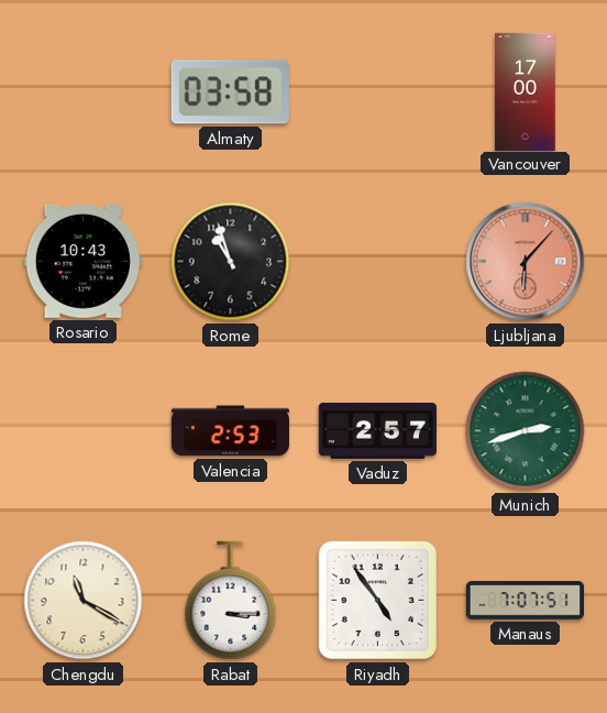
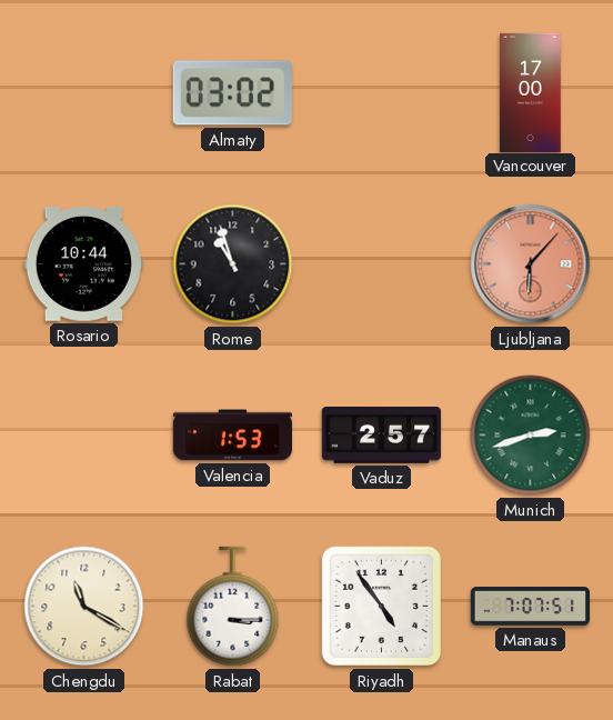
Almaty: 03:58 -> 03:02
Rosario: 10:43 -> 10:44
Valencia: 2:53 -> 1:53
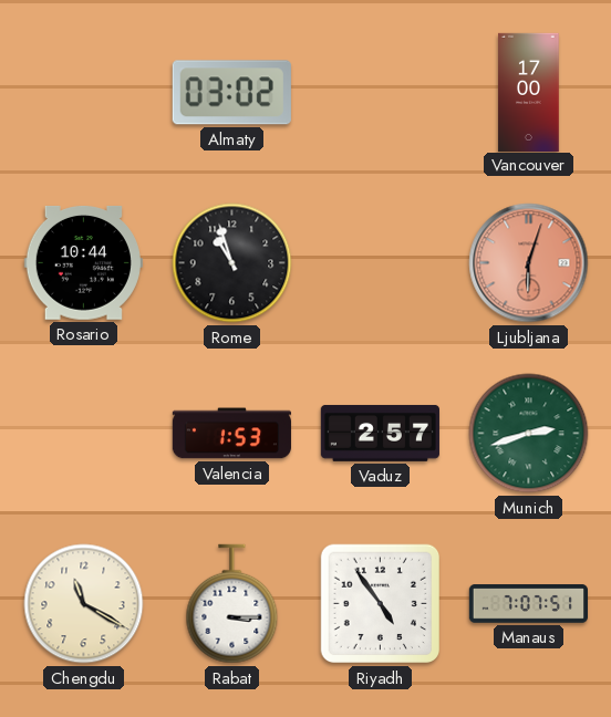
Ljubljana: 6:07 -> 6:03
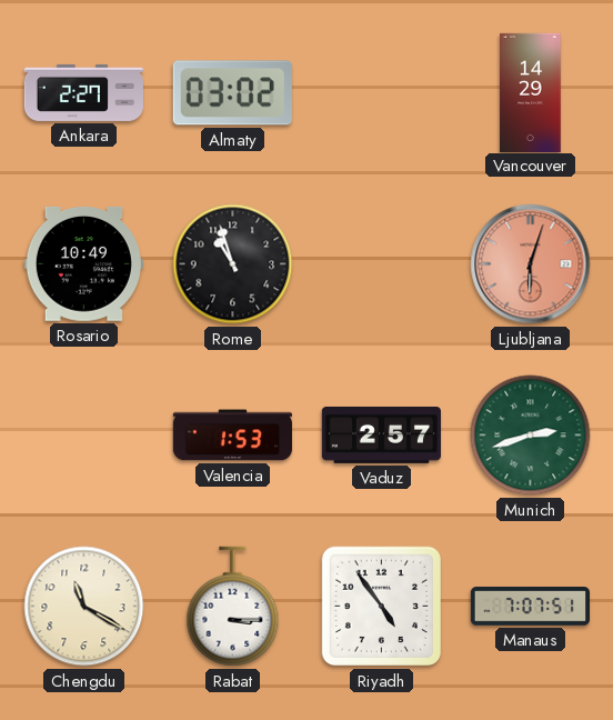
Ankara: none -> 2:27
Vancouver: 17:00 -> 14:29
Rosario: 10:44 -> 10:49
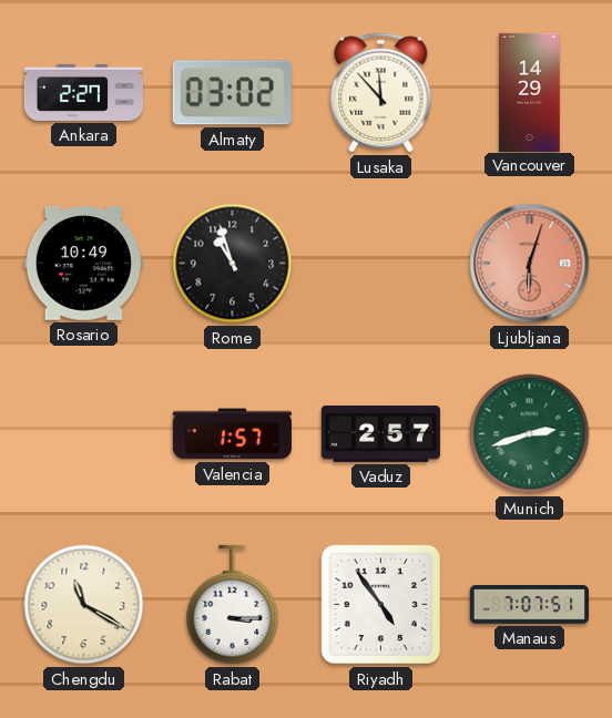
Lusaka: none -> 11:53
Valencia: 1:53 -> 1:57
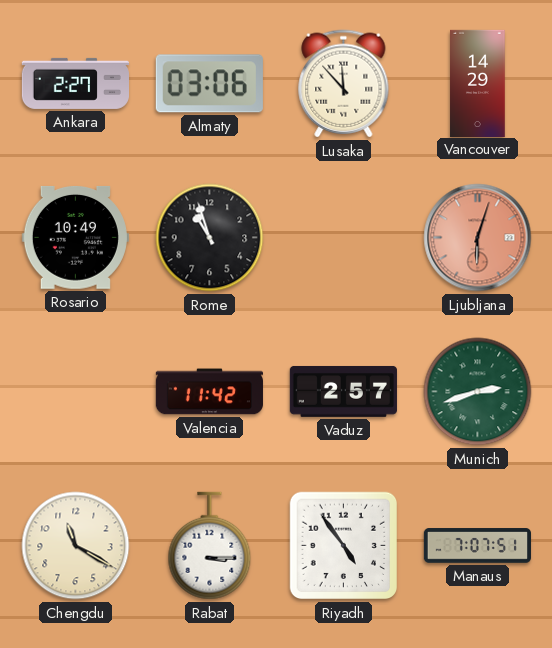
Almaty: 03:02 -> 03:06
Valencia: 1:57 -> 11:42
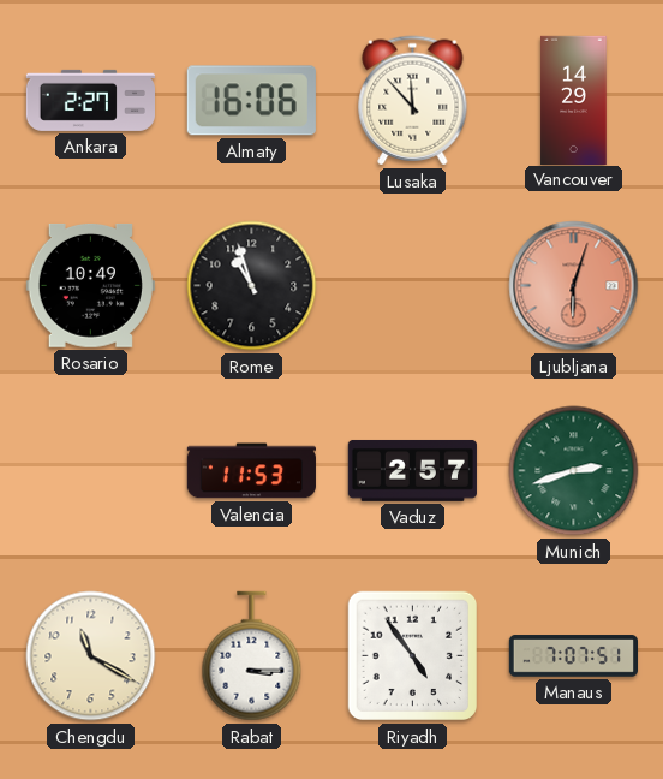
Almaty: 03:06 -> 16:06
Valencia: 11:42 -> 11:53
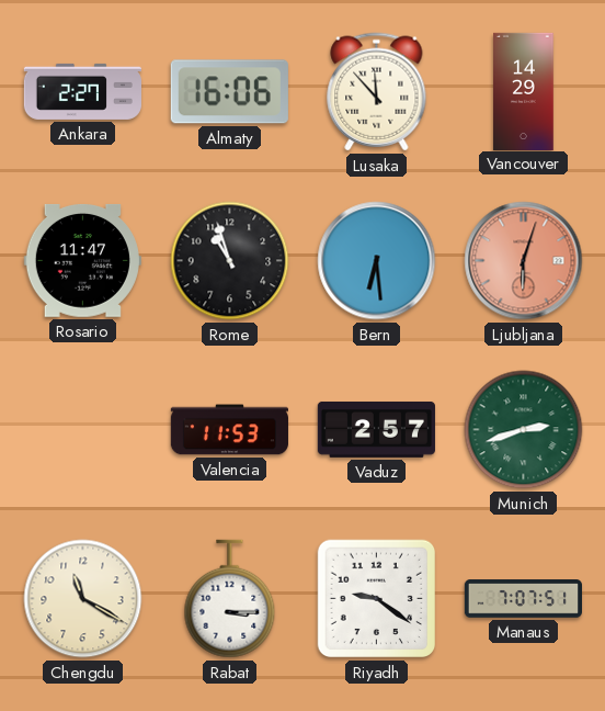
Rosario: 10:49 -> 11:47
Bern: none -> 6:29
Riyadh: 4:54 -> 9:21
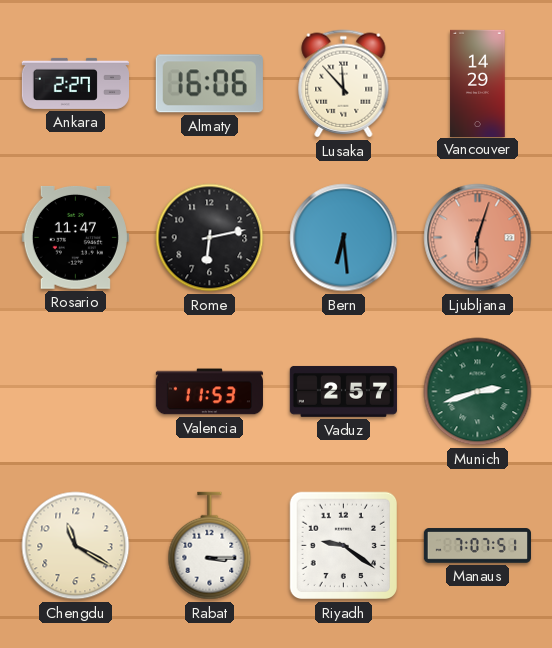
Rome: 10:57 -> 6:13
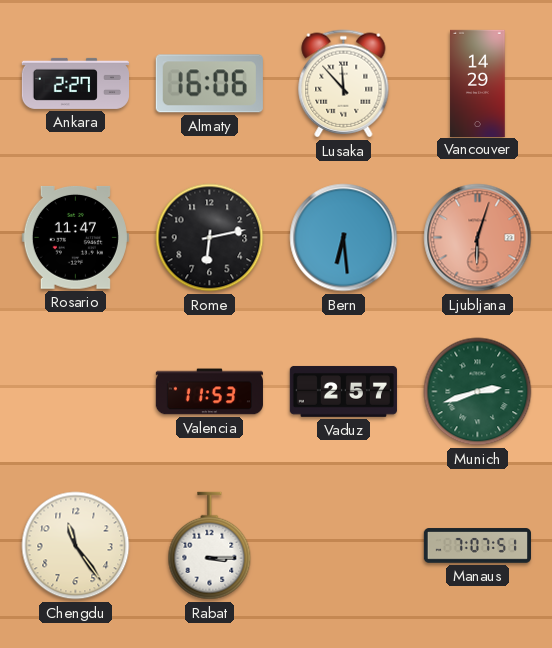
Chengdu: 11:20 -> 11:24
Riyadh: 9:21 -> none
